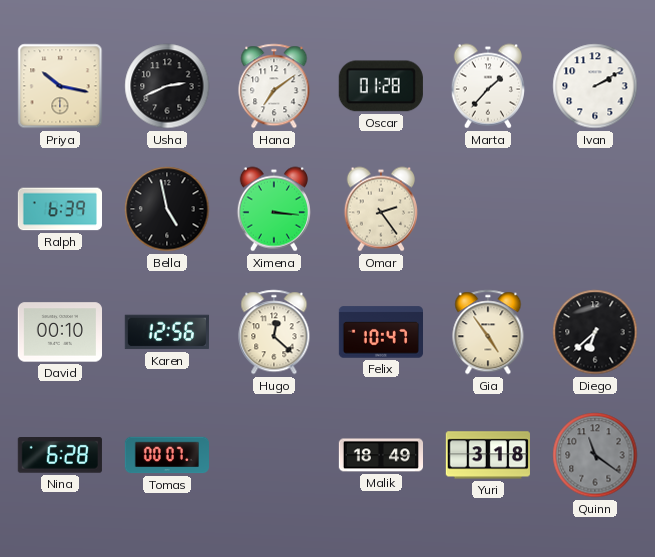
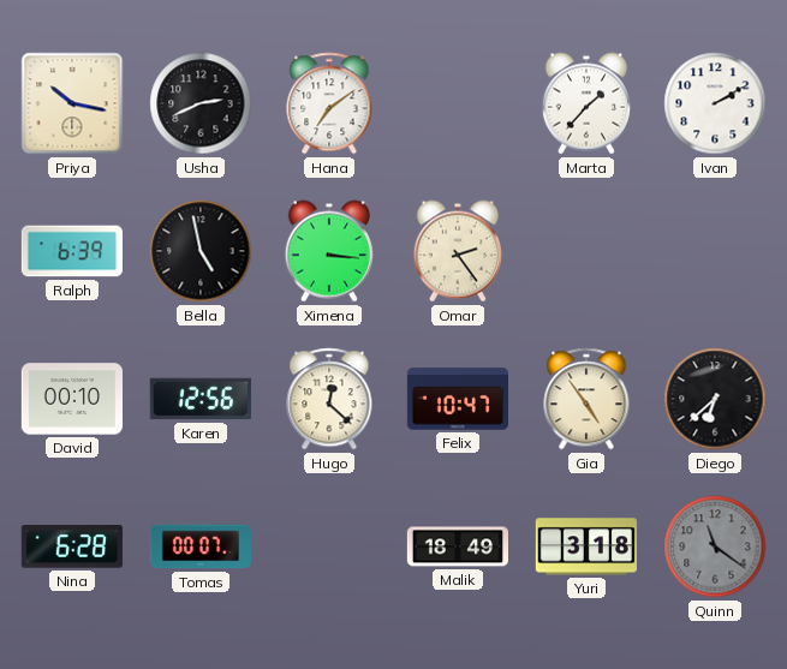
Oscar: 01:28 -> none
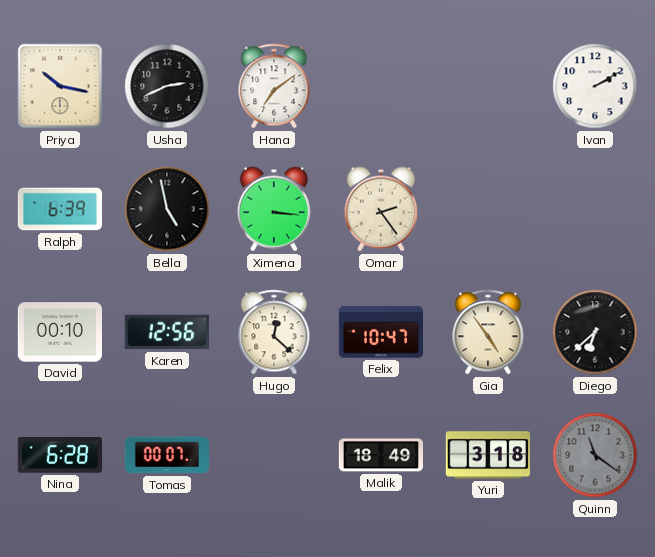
Marta: 1:37 -> none
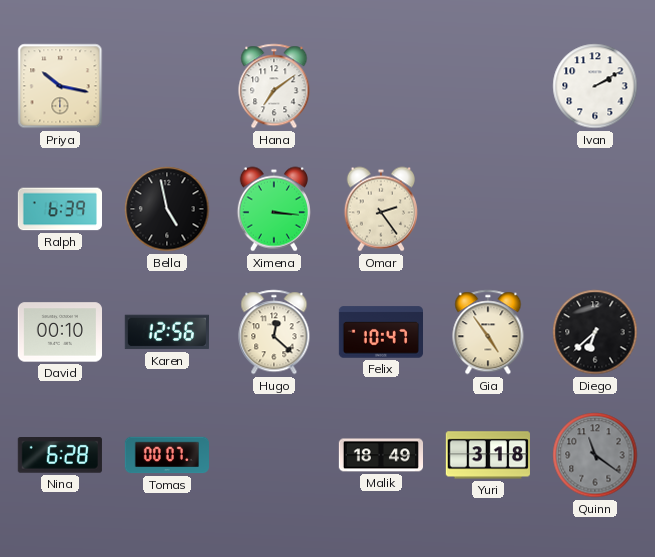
Usha: 2:41 -> none
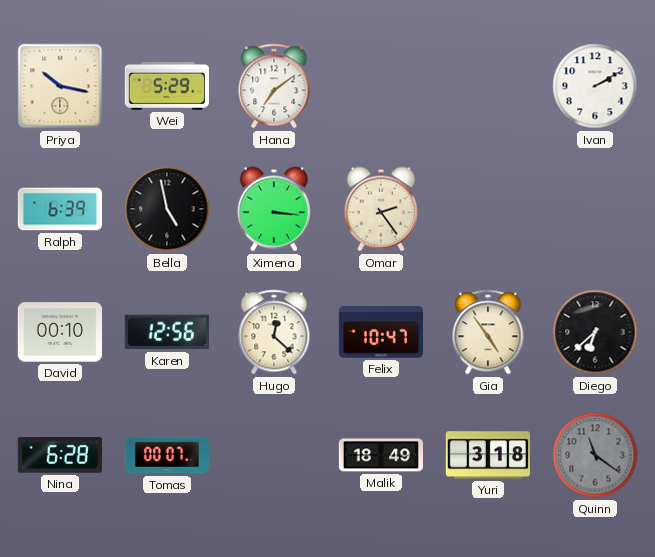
Wei: none -> 5:29
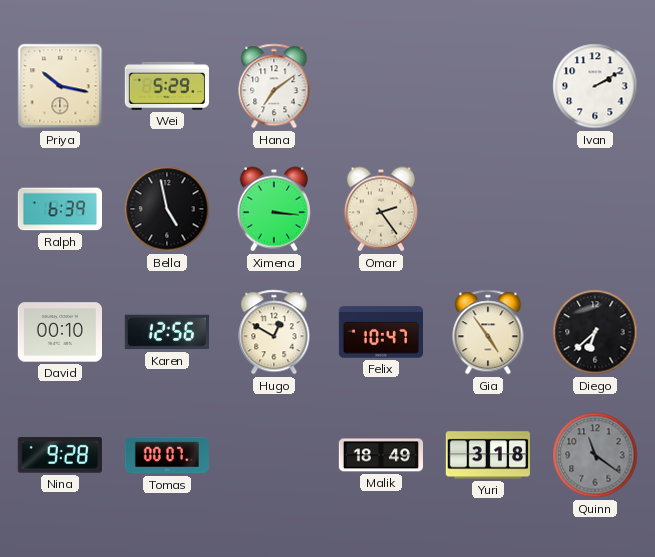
Hugo: 12:22 -> 12:50
Nina: 6:28 -> 9:28
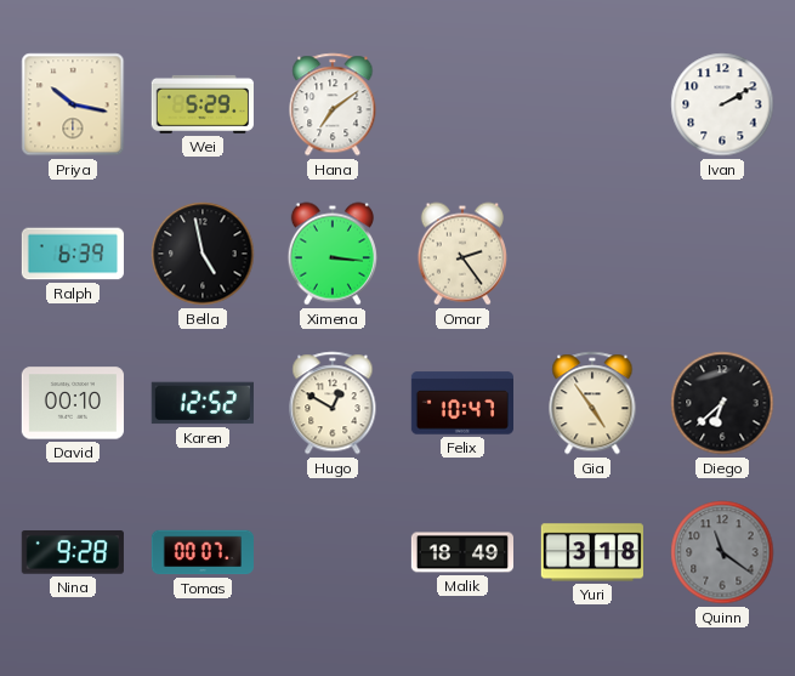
Karen: 12:56 -> 12:52
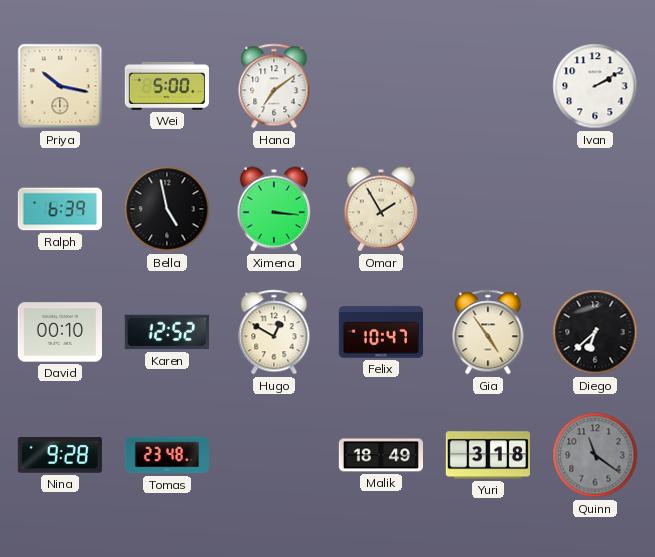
Wei: 5:29 -> 5:00
Omar: 2:24 -> 1:55
Tomas: 00:07 -> 23:48
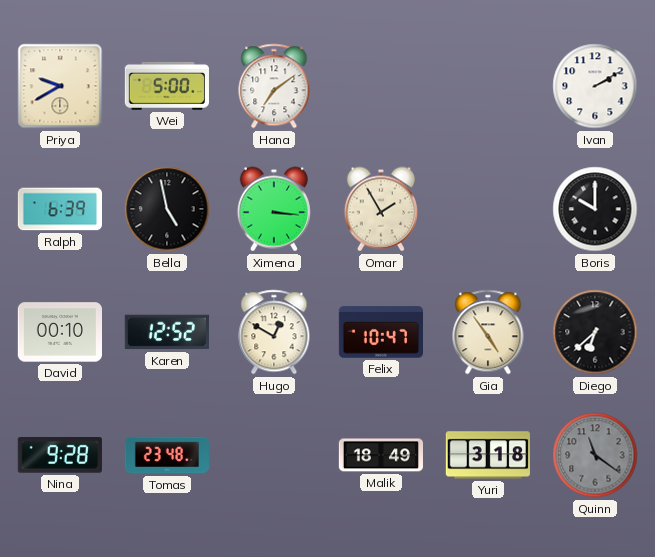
Priya: 10:17 -> 9:40
Boris: none -> 10:00
